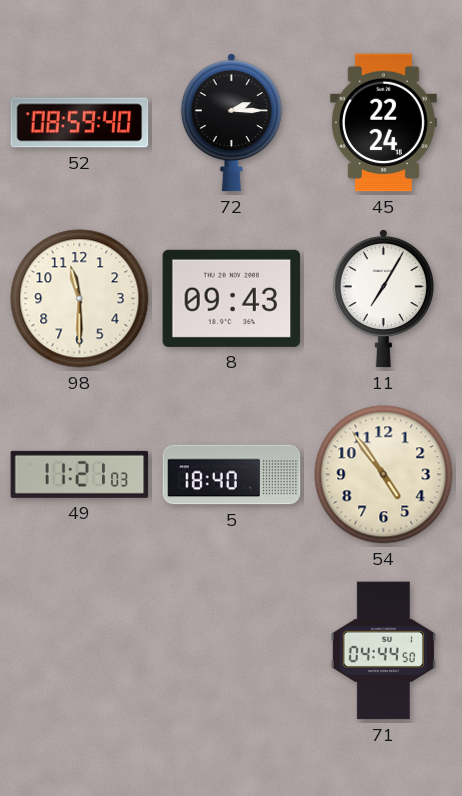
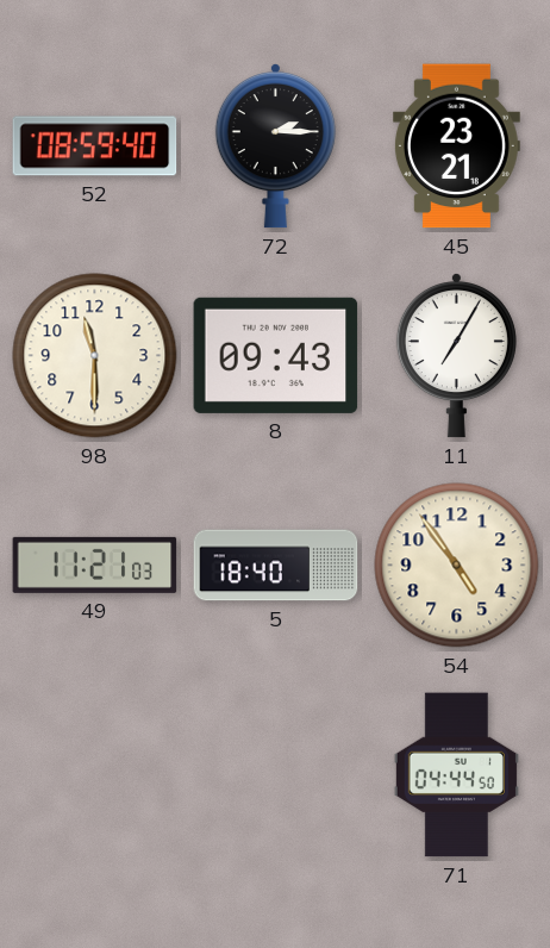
45: 22:24 -> 23:21
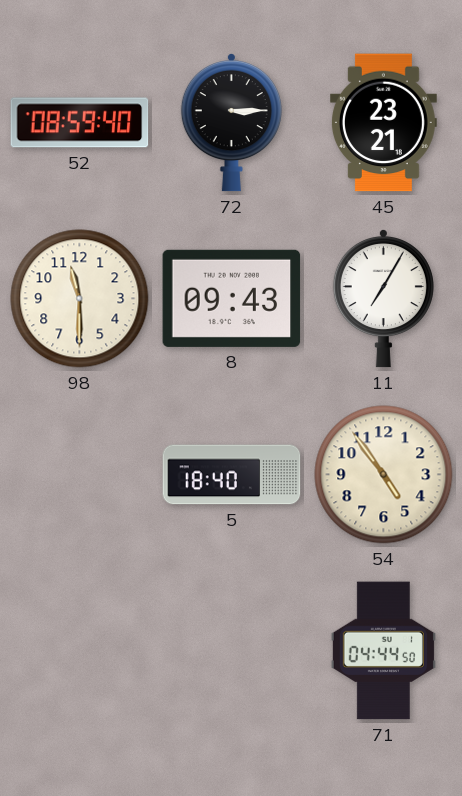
72: 2:15 -> 3:15
49: 11:21 -> none
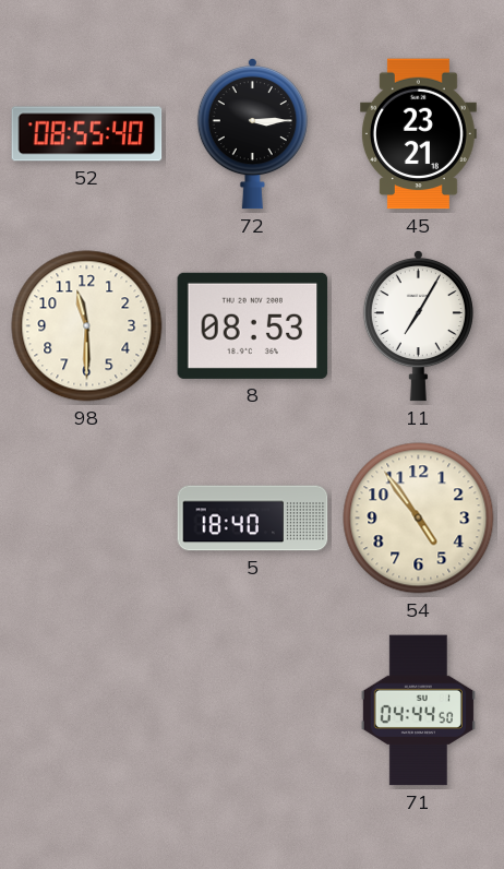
52: 08:59 -> 08:55
8: 09:43 -> 08:53
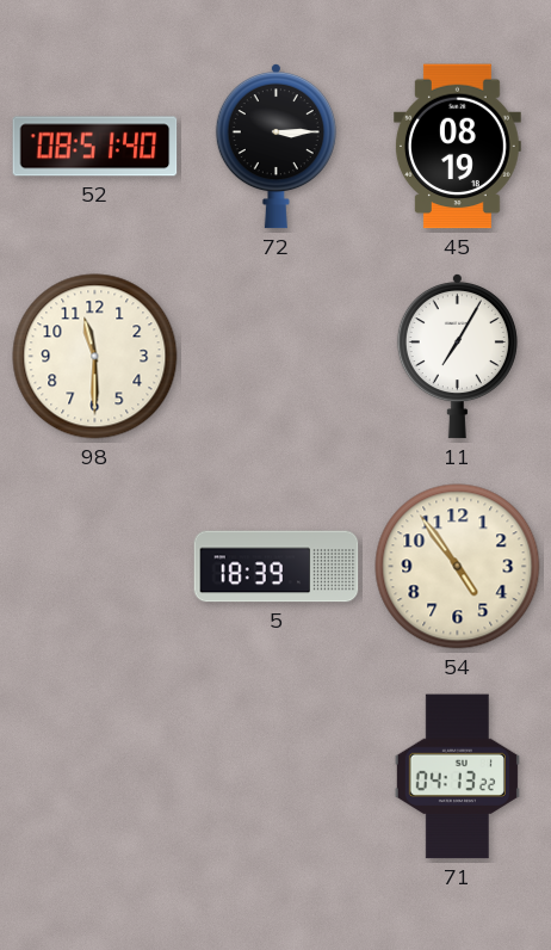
52: 08:55 -> 08:51
45: 23:21 -> 08:19
8: 08:53 -> none
5: 18:40 -> 18:39
71: 04:44 -> 04:13
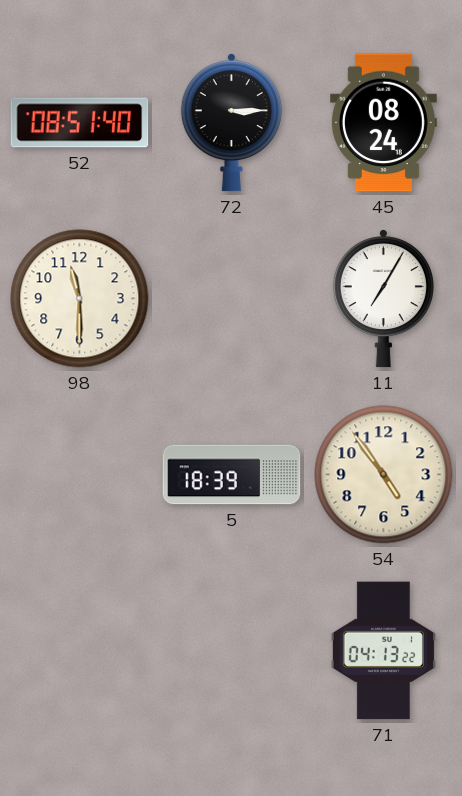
45: 08:19 -> 08:24
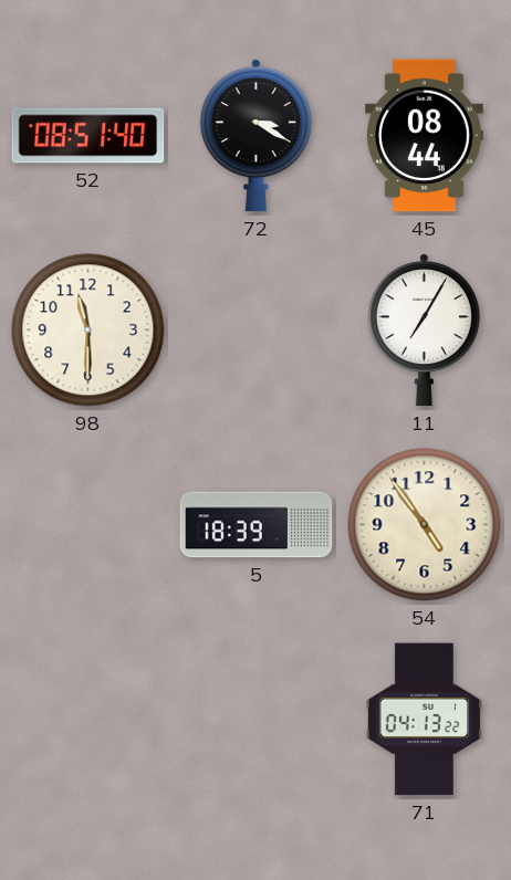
72: 3:15 -> 3:20
45: 08:24 -> 08:44
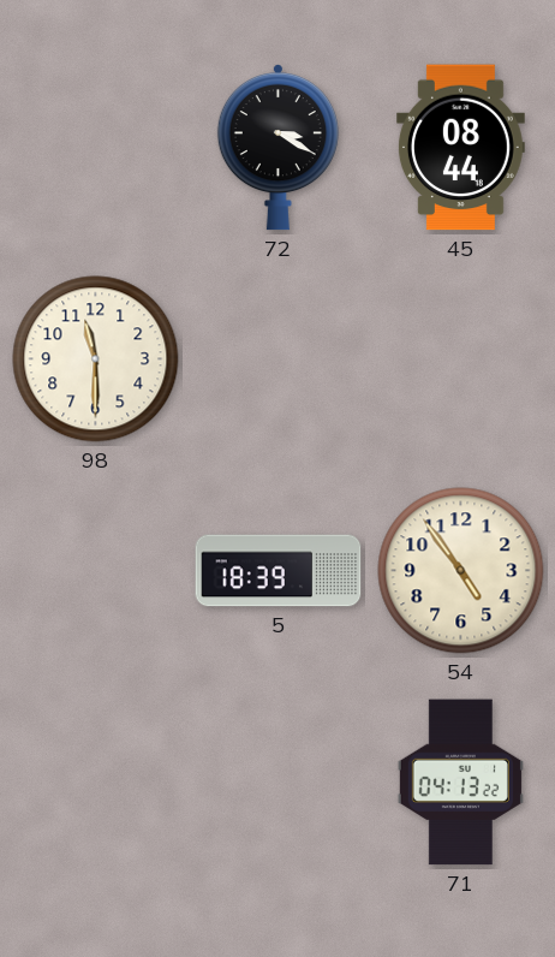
52: 08:51 -> none
11: 7:05 -> none
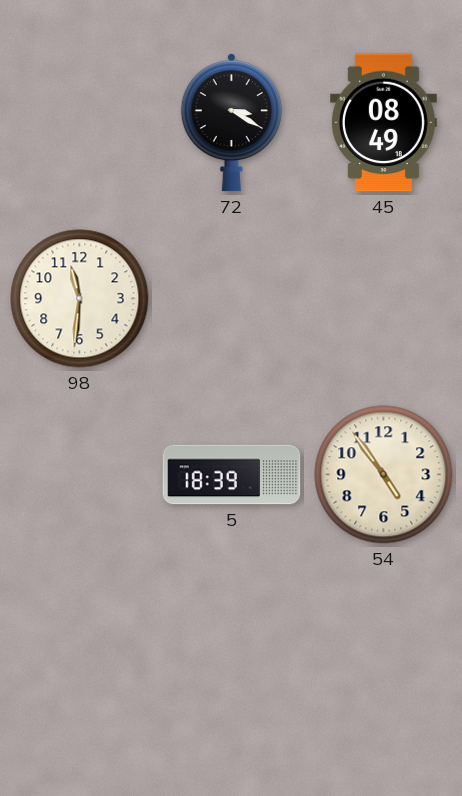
45: 08:44 -> 08:49
98: 11:30 -> 11:31
71: 04:13 -> none
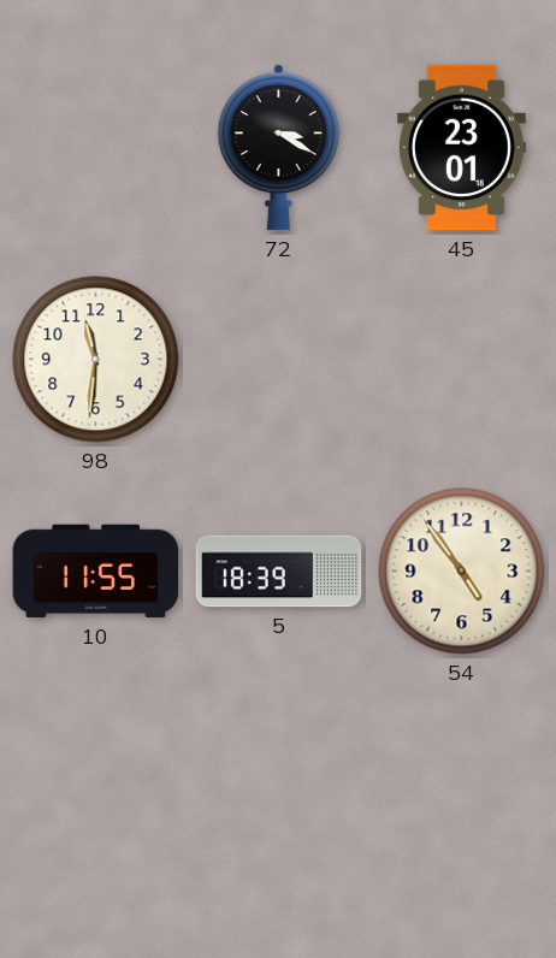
45: 08:49 -> 23:01
10: none -> 11:55
